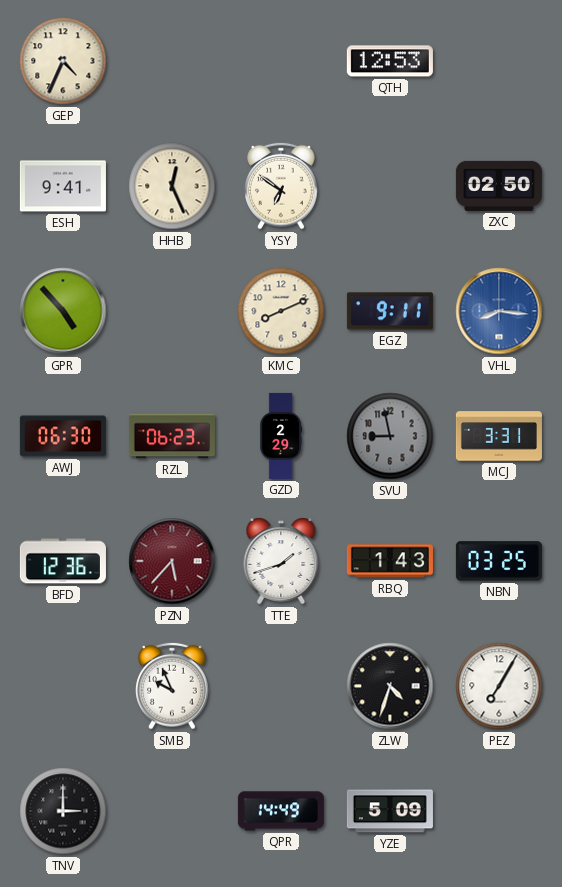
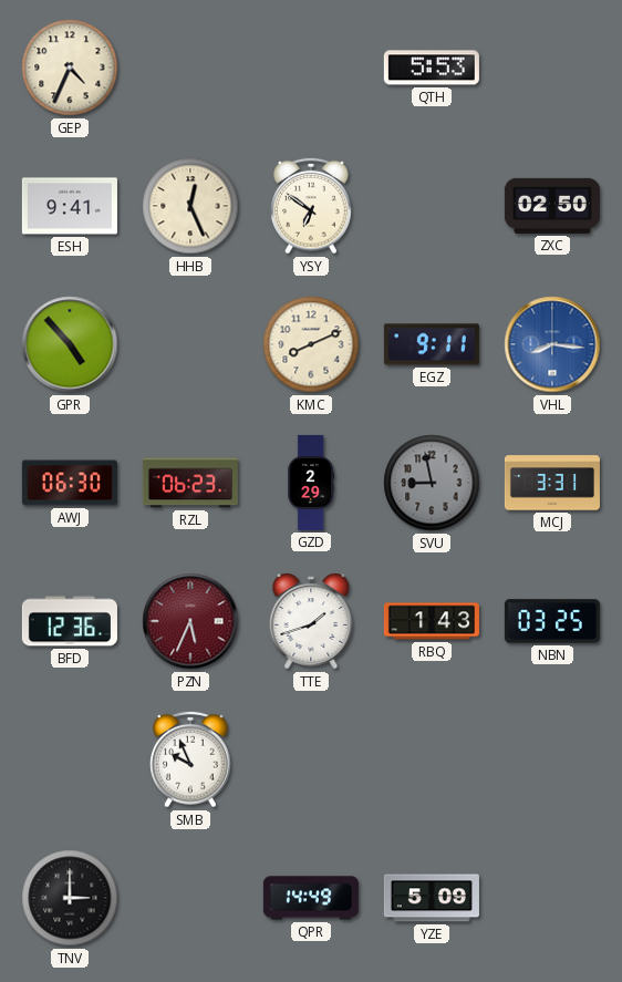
QTH: 12:53 -> 5:53
PZN: 5:37 -> 5:34
ZLW: 4:33 -> none
PEZ: 7:05 -> none
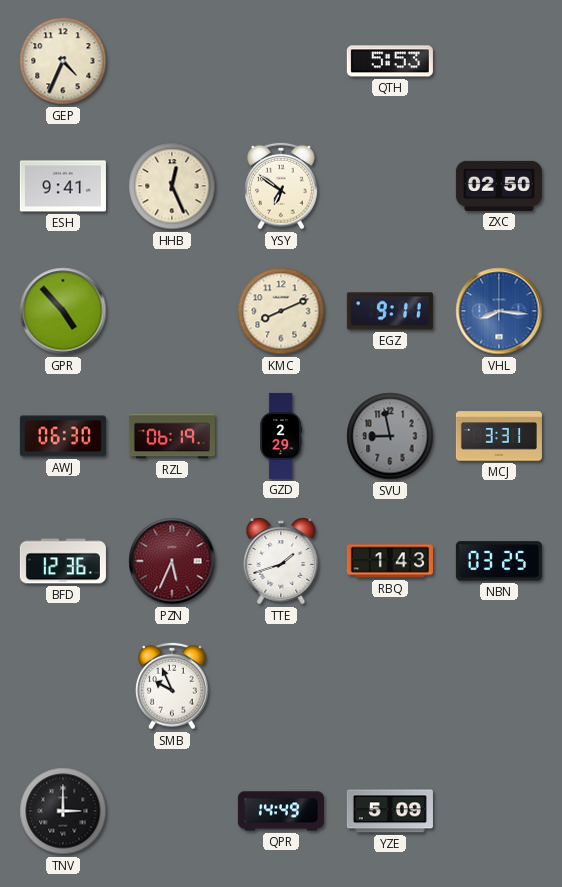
RZL: 06:23 -> 06:19
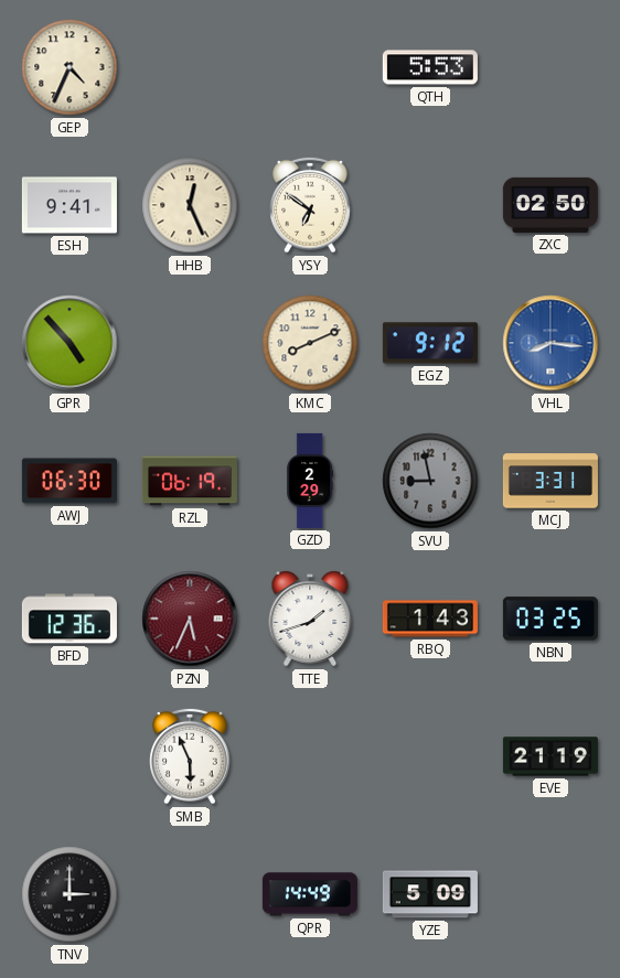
EGZ: 9:11 -> 9:12
SMB: 9:56 -> 5:56
EVE: none -> 21:19
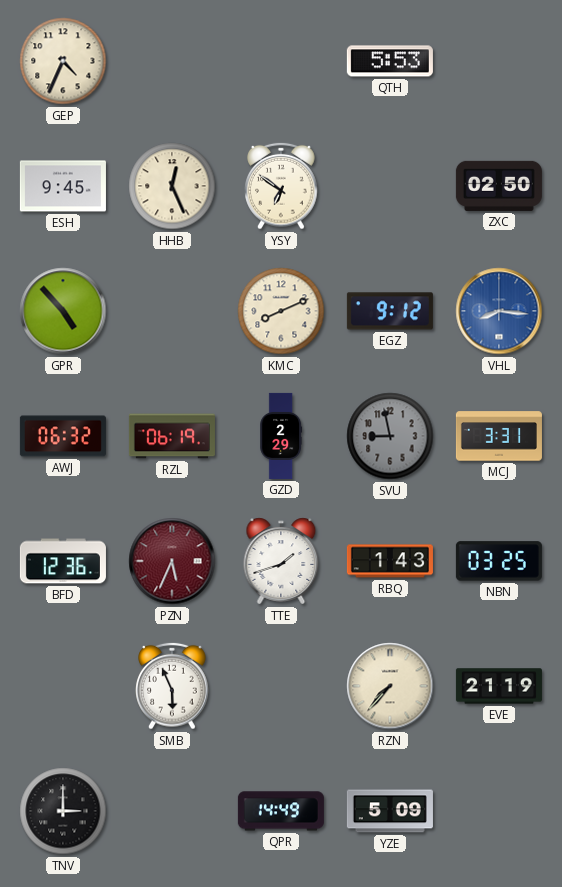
ESH: 9:41 -> 9:45
AWJ: 06:30 -> 06:32
RZN: none -> 7:37
